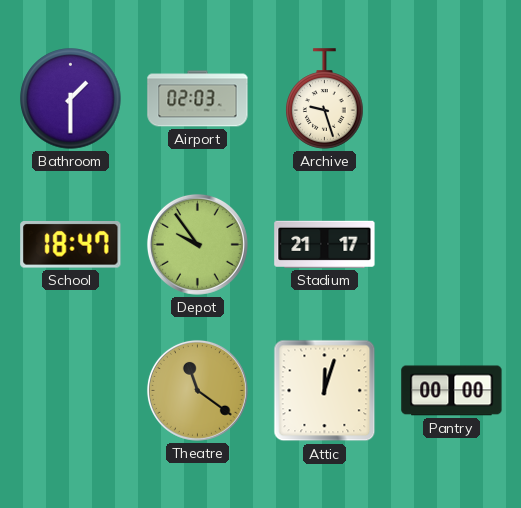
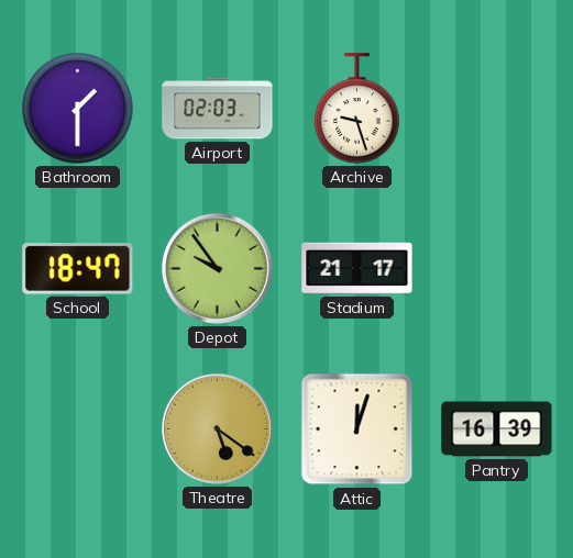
Theatre: 11:21 -> 5:21
Pantry: 00:00 -> 16:39
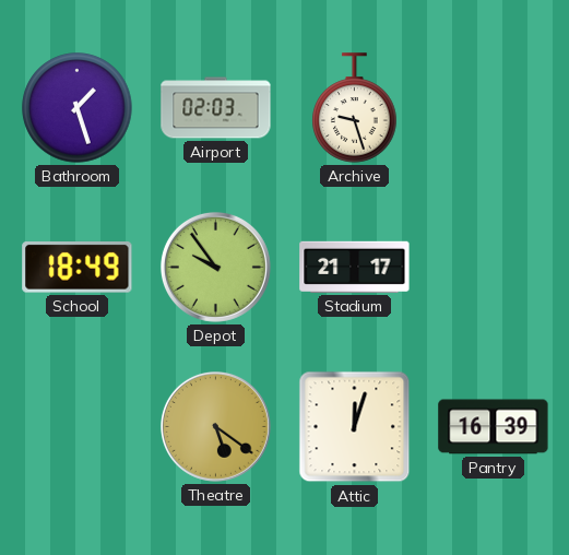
Bathroom: 1:30 -> 1:27
School: 18:47 -> 18:49
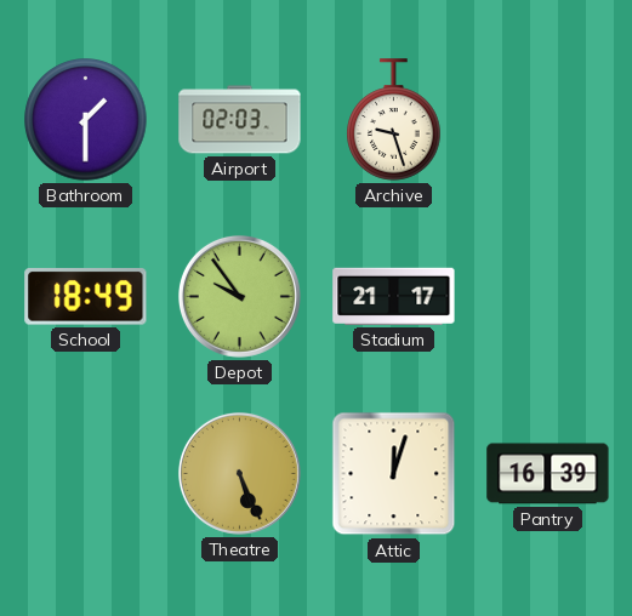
Bathroom: 1:27 -> 1:30
Theatre: 5:21 -> 5:26
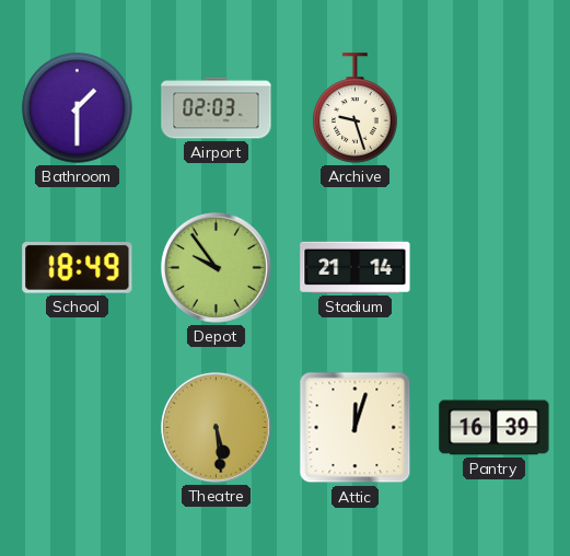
Stadium: 21:17 -> 21:14
Theatre: 5:26 -> 5:29
